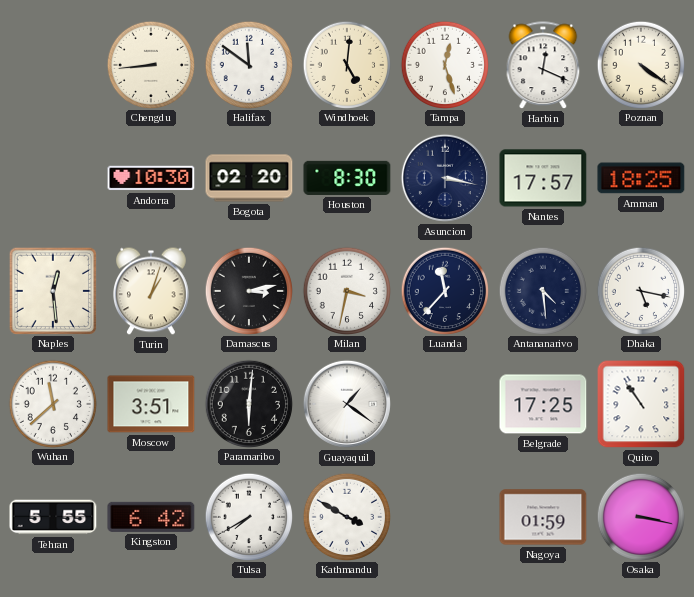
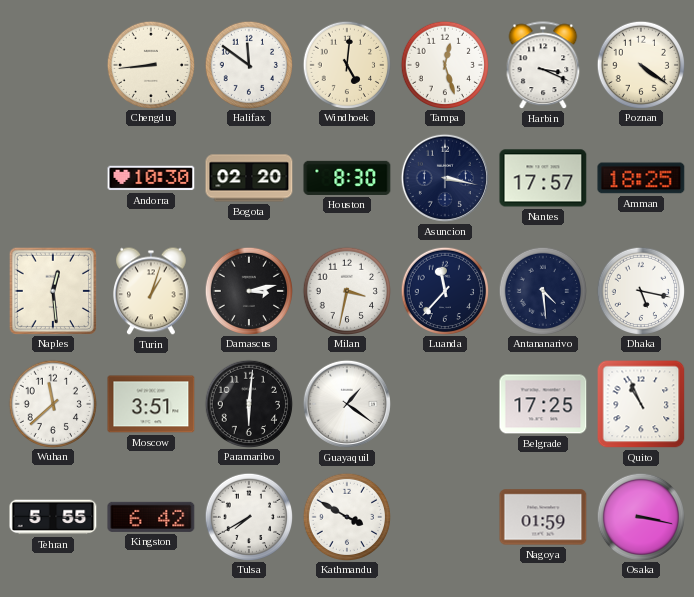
Harbin: 12:19 -> 3:19
Quito: 10:54 -> 10:56
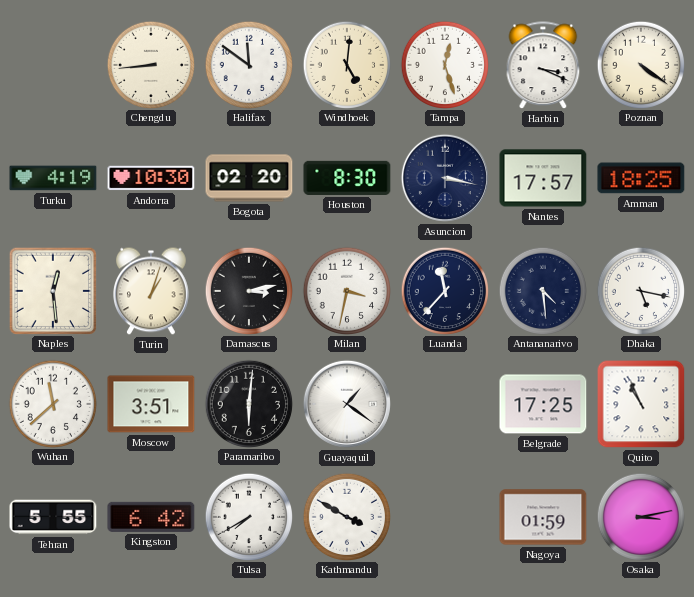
Turku: none -> 4:19
Osaka: 3:17 -> 3:13
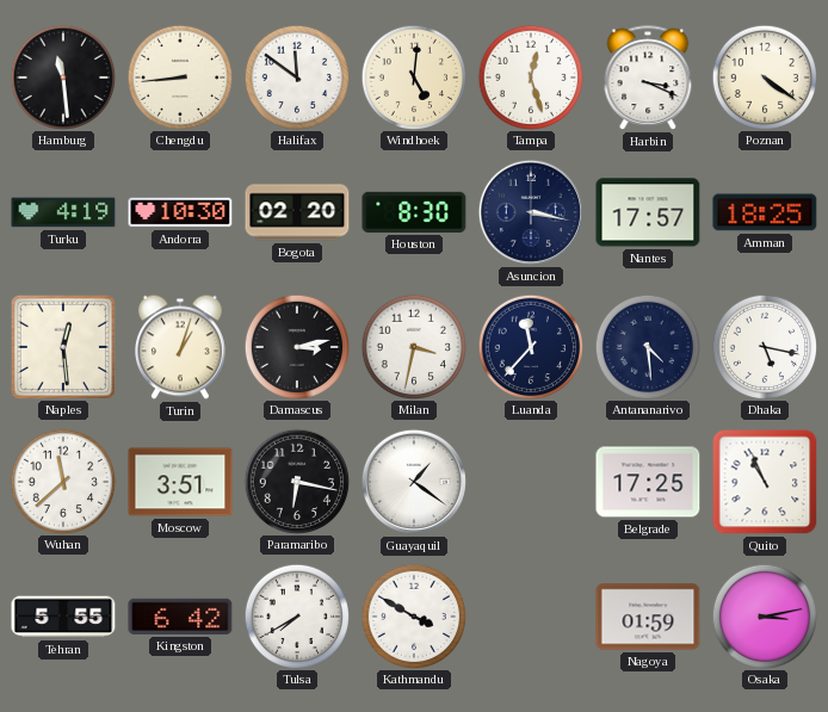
Hamburg: none -> 11:29
Paramaribo: 6:01 -> 6:17
